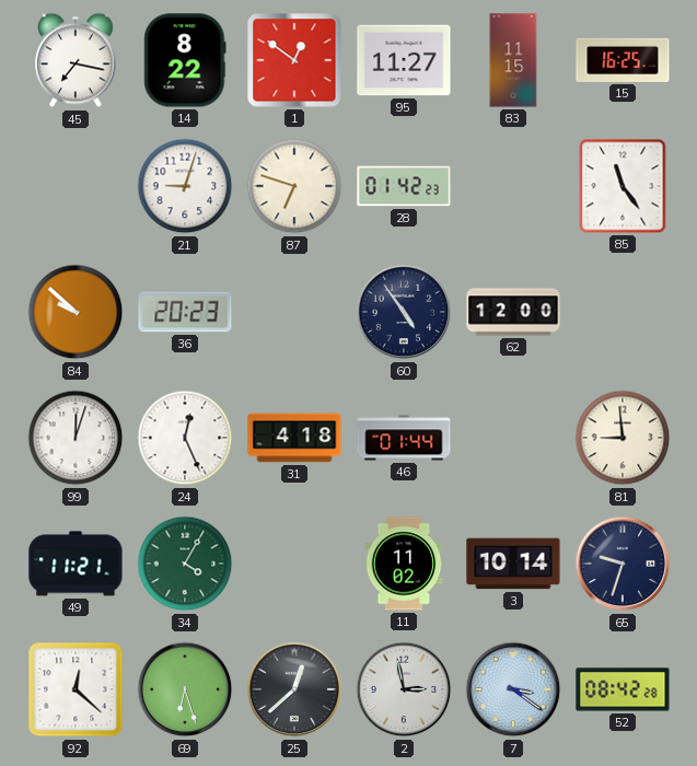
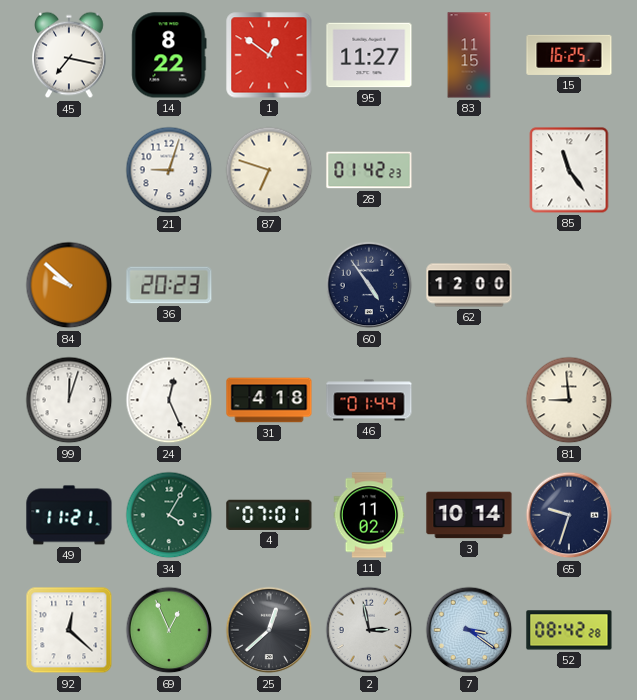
4: none -> 07:01
69: 6:27 -> 12:56
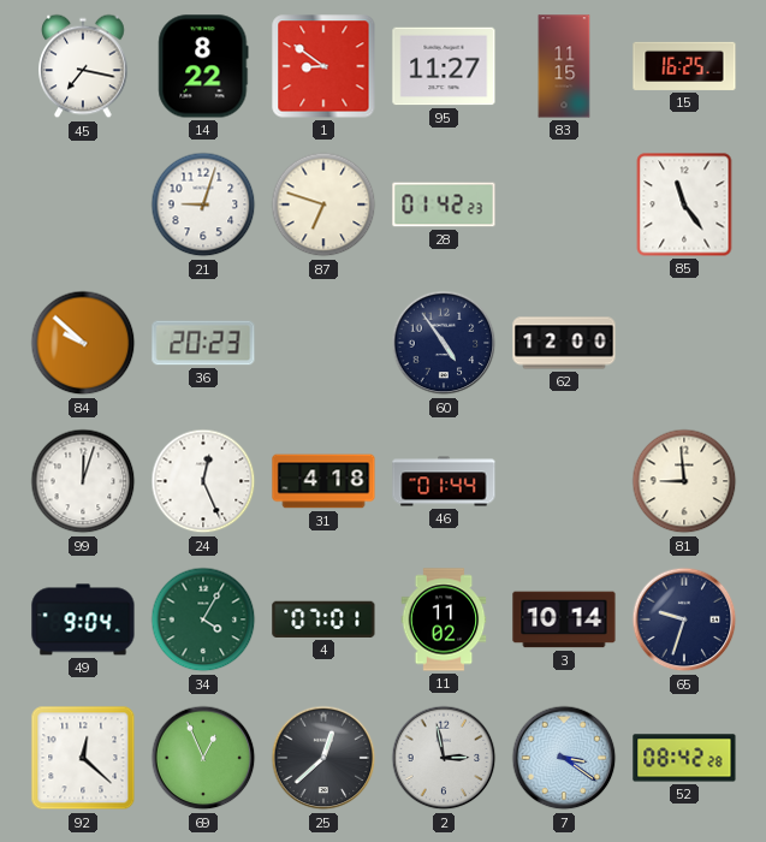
1: 12:51 -> 8:51
49: 11:21 -> 9:04
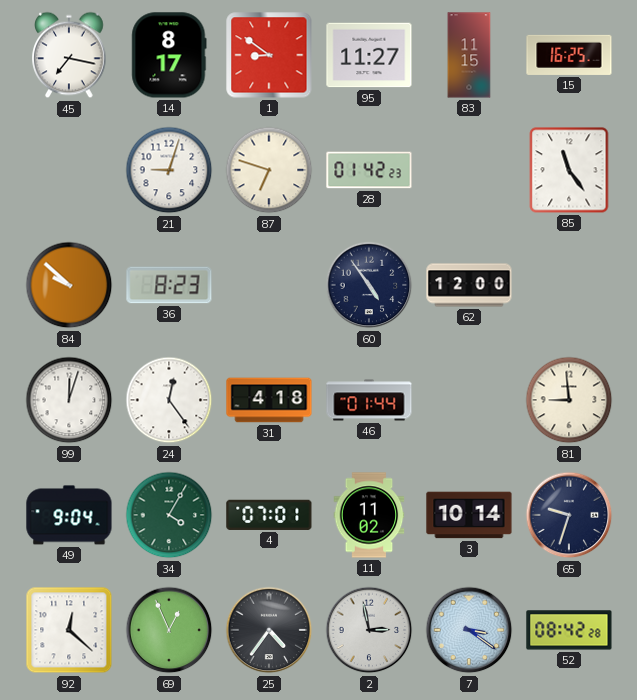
14: 8:22 -> 8:17
36: 20:23 -> 8:23
24: 12:26 -> 12:24
25: 12:38 -> 4:36
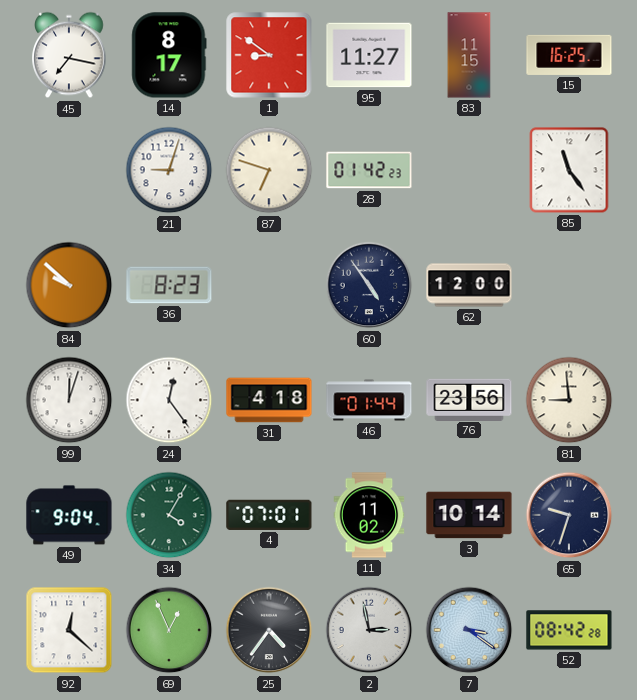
76: none -> 23:56
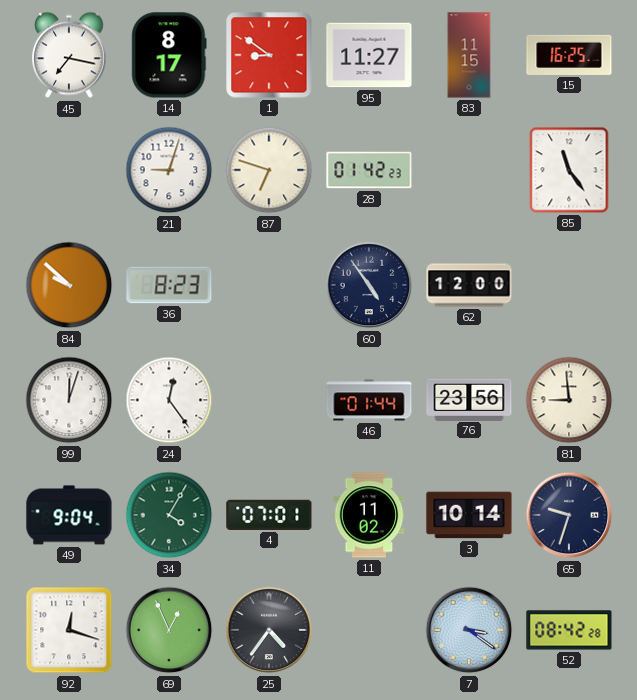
31: 4:18 -> none
92: 12:22 -> 12:18
2: 2:58 -> none
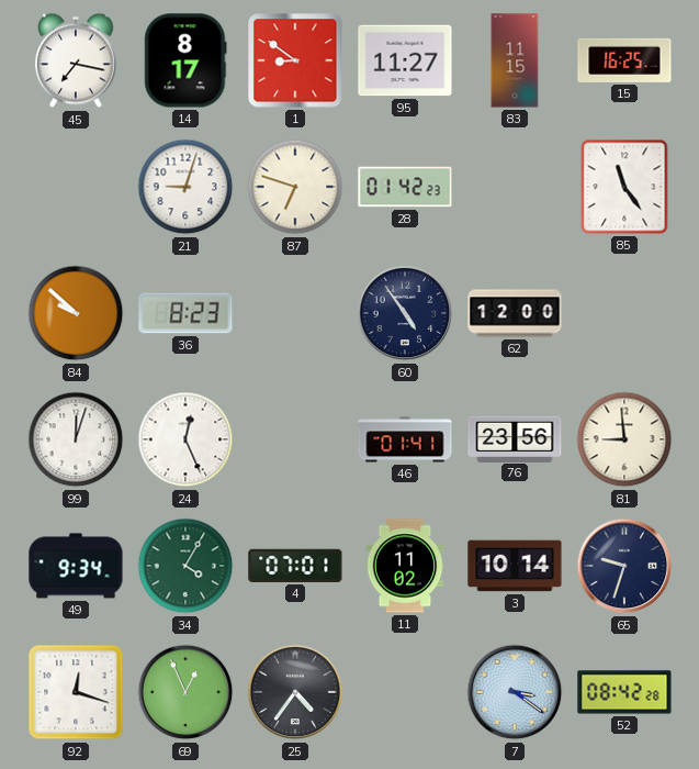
24: 12:24 -> 12:26
46: 01:44 -> 01:41
49: 9:04 -> 9:34
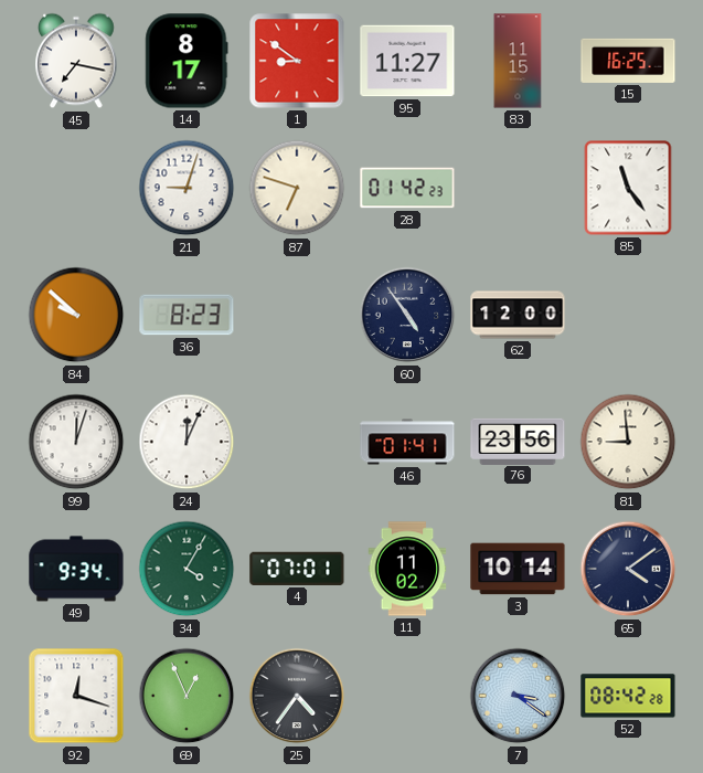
24: 12:26 -> 12:04
65: 9:33 -> 4:09
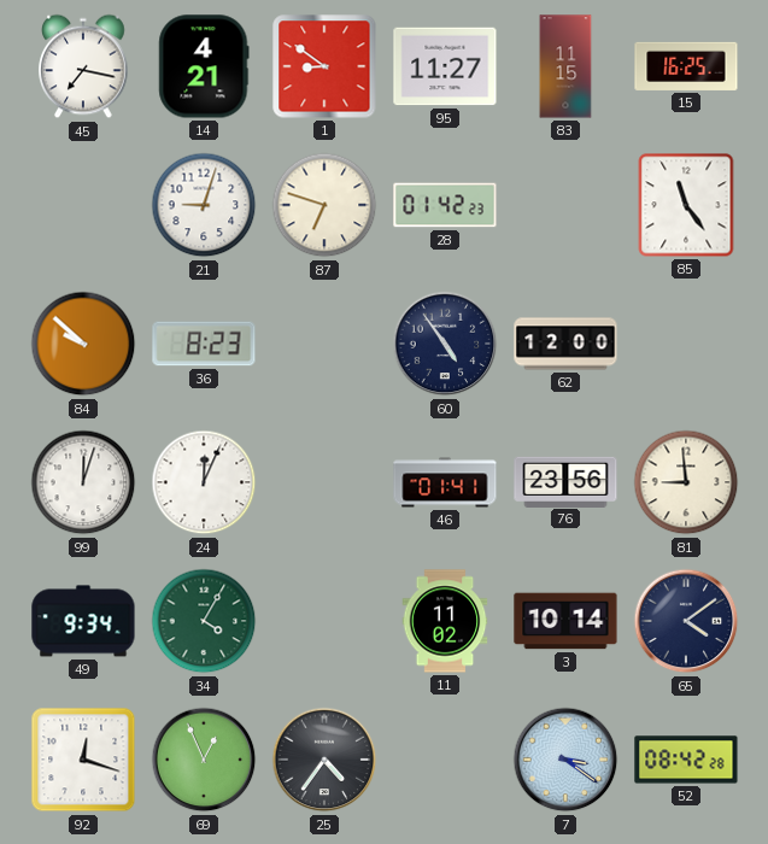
14: 8:17 -> 4:21
4: 07:01 -> none
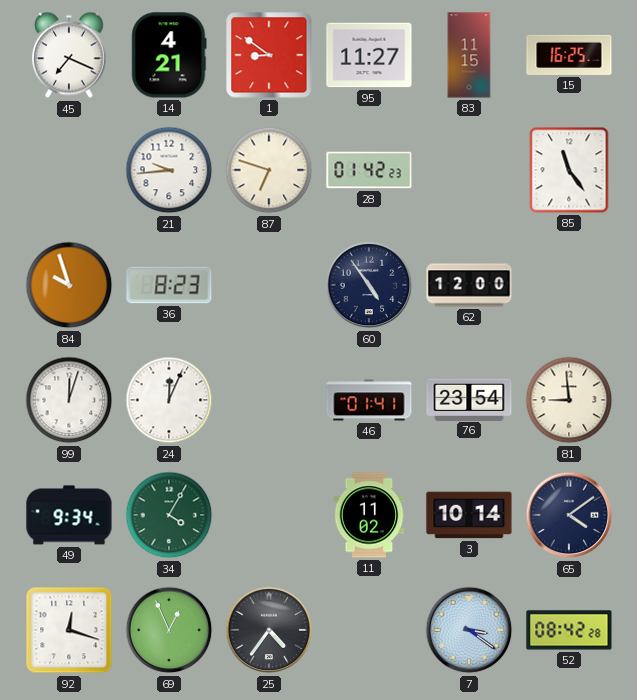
45: 7:17 -> 7:19
21: 9:03 -> 9:44
84: 9:52 -> 9:57
76: 23:56 -> 23:54
